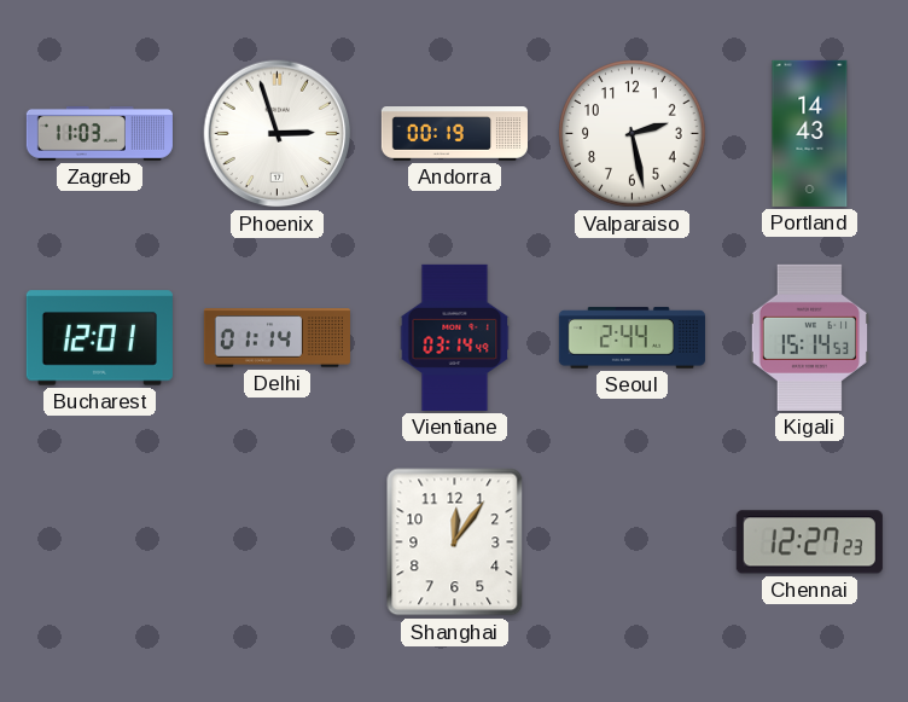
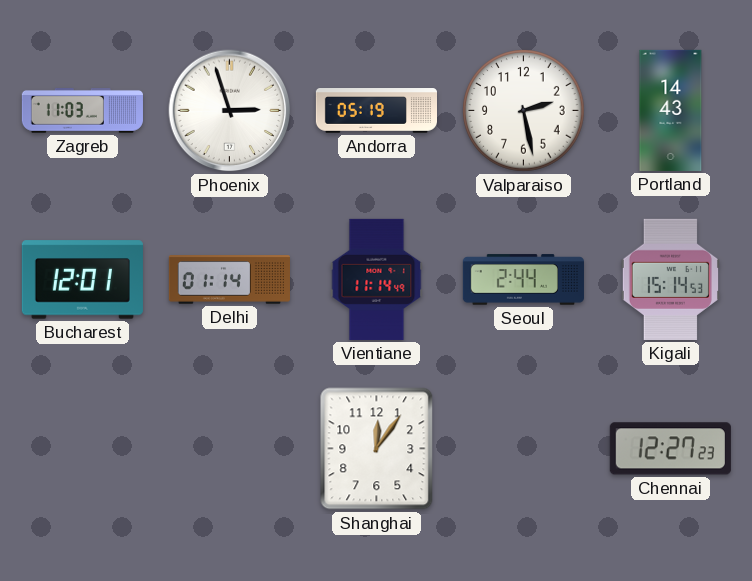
Andorra: 00:19 -> 05:19
Vientiane: 03:14 -> 11:14
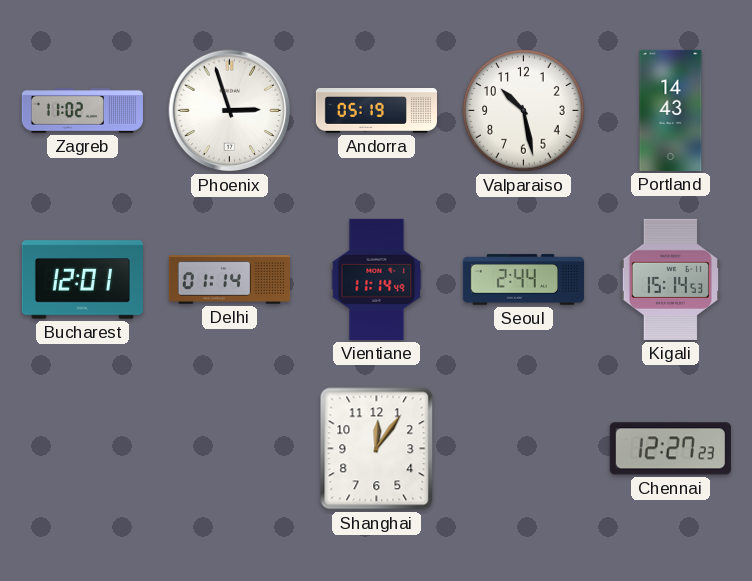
Zagreb: 11:03 -> 11:02
Valparaiso: 2:28 -> 10:28
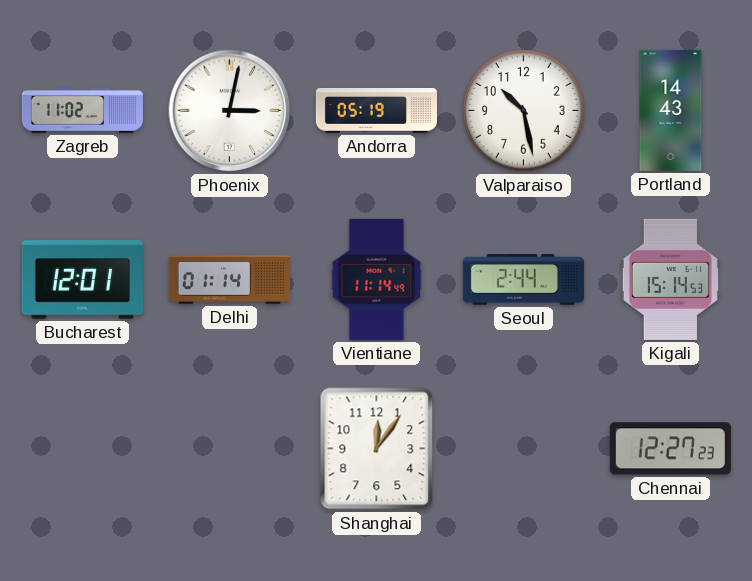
Phoenix: 2:57 -> 3:02
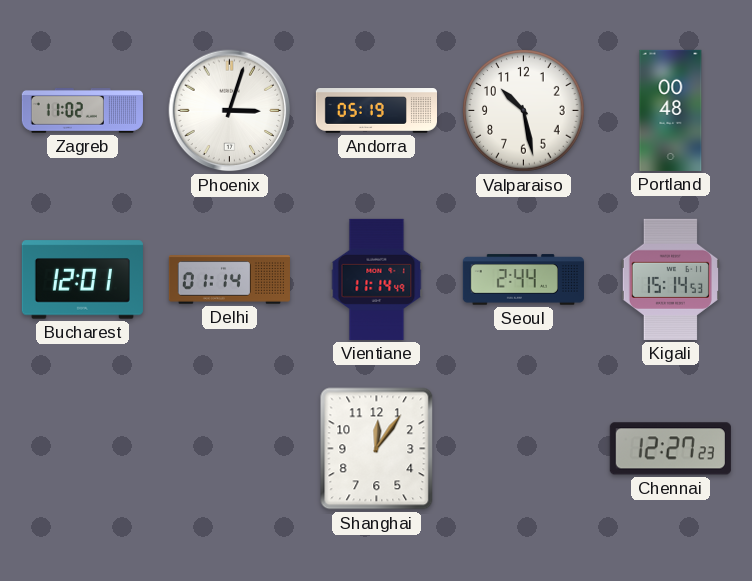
Phoenix: 3:02 -> 3:03
Portland: 14:43 -> 00:48
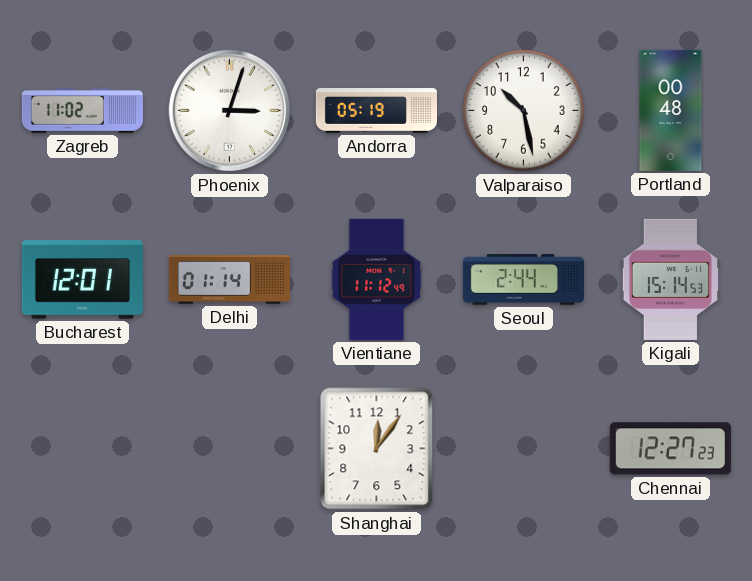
Vientiane: 11:14 -> 11:12
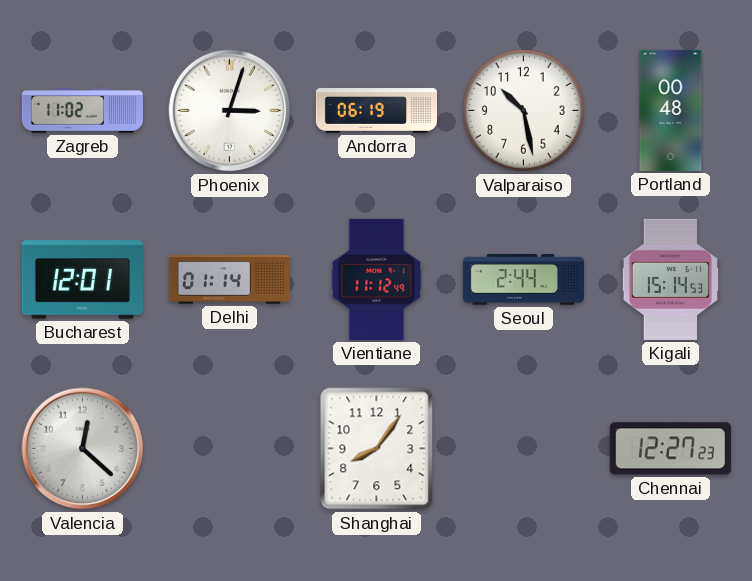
Andorra: 05:19 -> 06:19
Valencia: none -> 12:22
Shanghai: 12:06 -> 8:06
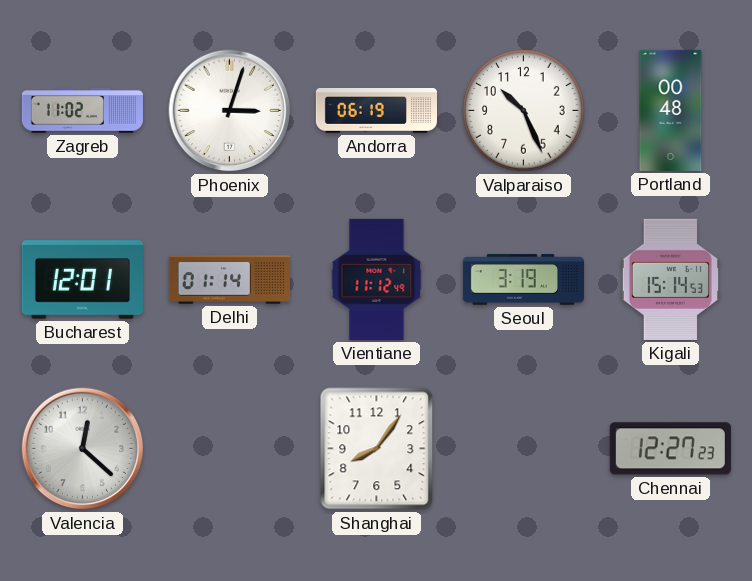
Valparaiso: 10:28 -> 10:26
Seoul: 2:44 -> 3:19
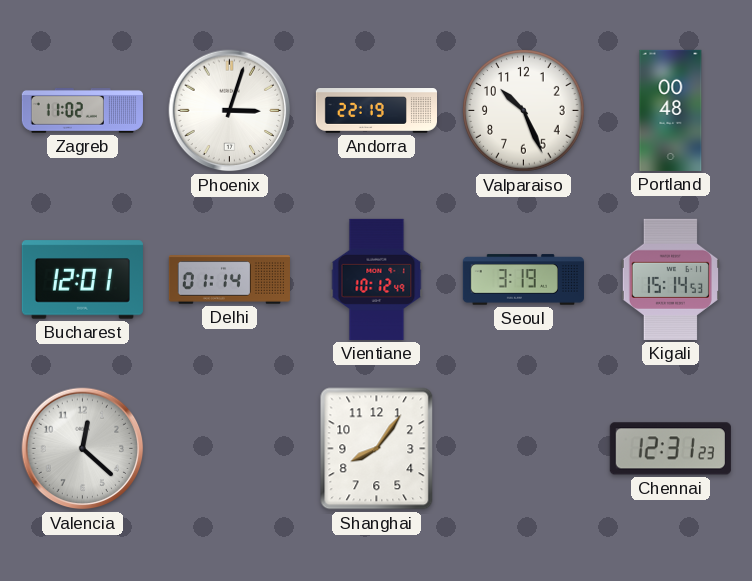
Andorra: 06:19 -> 22:19
Vientiane: 11:12 -> 10:12
Chennai: 12:27 -> 12:31
